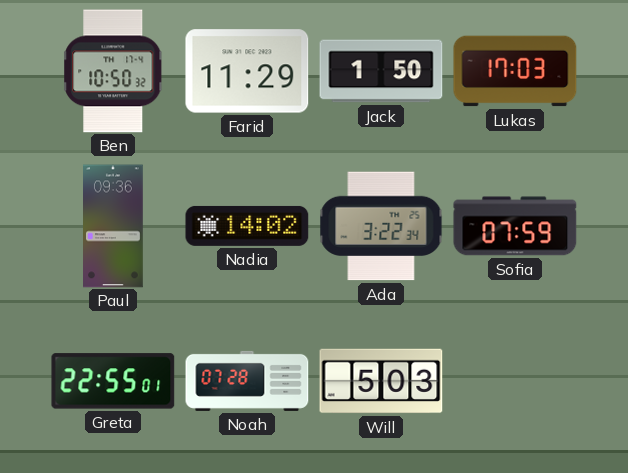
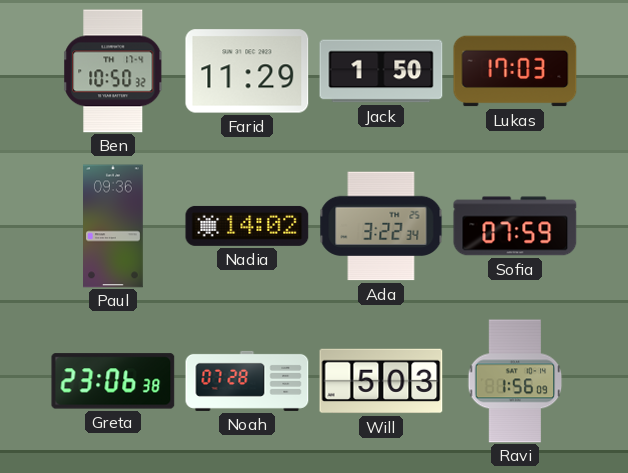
Greta: 22:55 -> 23:06
Ravi: none -> 1:56
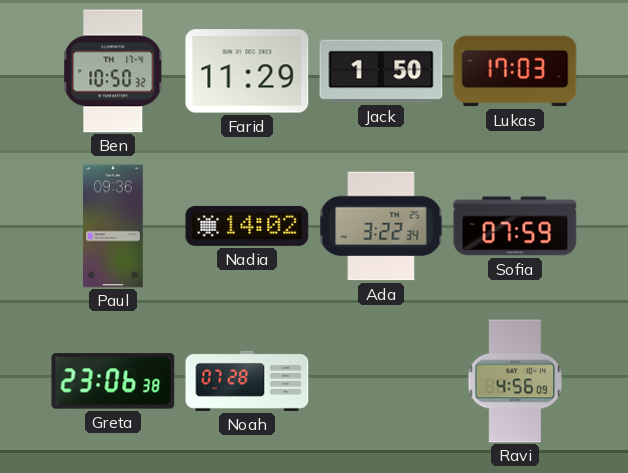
Will: 5:03 -> none
Ravi: 1:56 -> 4:56
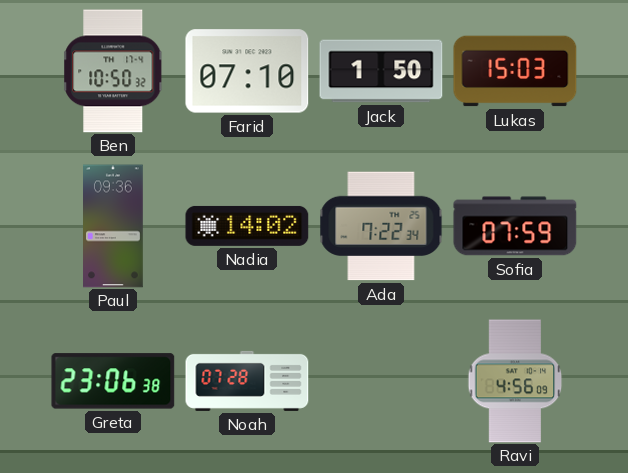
Farid: 11:29 -> 07:10
Lukas: 17:03 -> 15:03
Ada: 3:22 -> 7:22
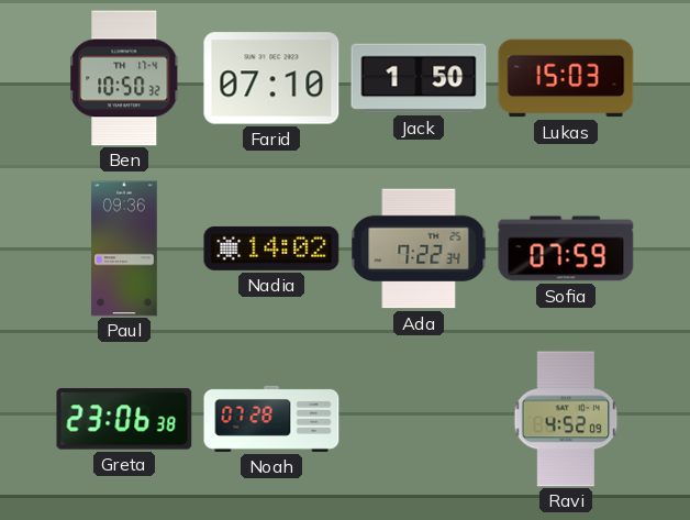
Ravi: 4:56 -> 4:52
